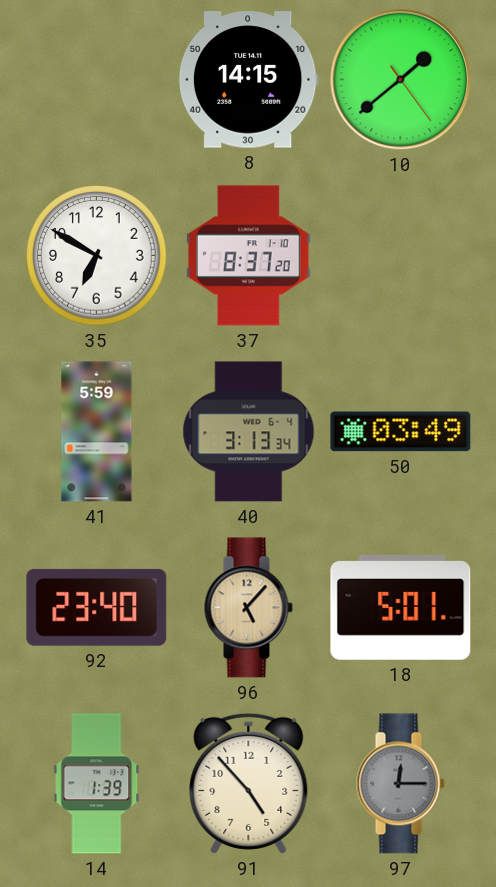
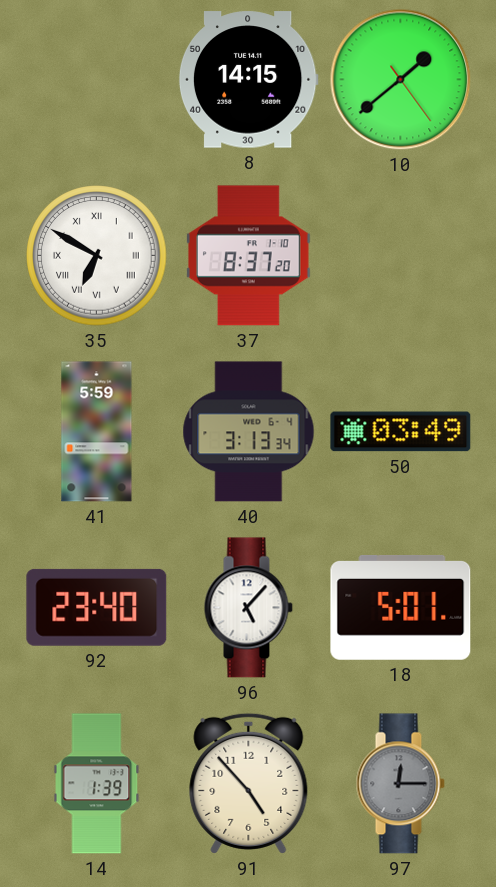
35 numerals: Arabic -> Roman
96 dial: champagne -> white
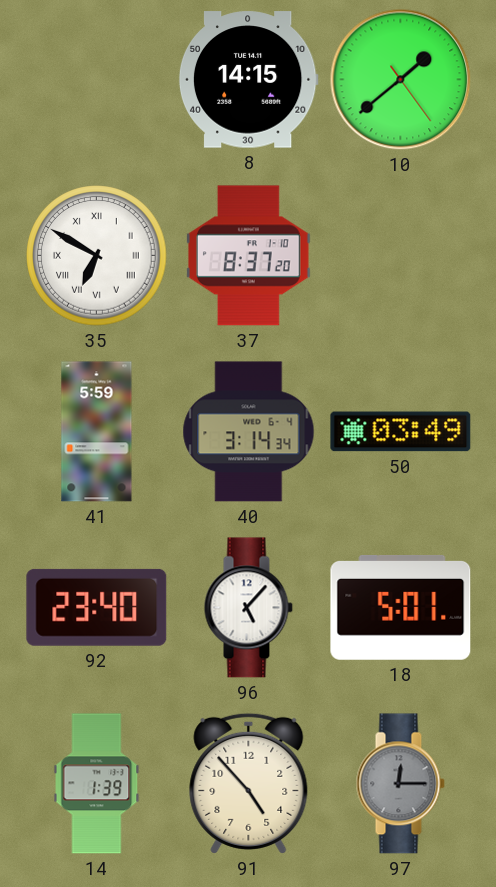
40: 3:13 -> 3:14
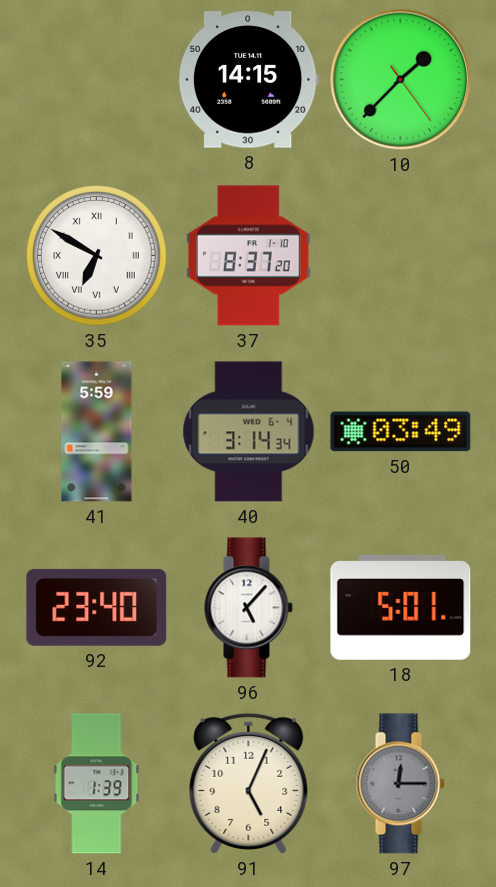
10: 1:38 -> 1:37
91: 4:53 -> 5:04
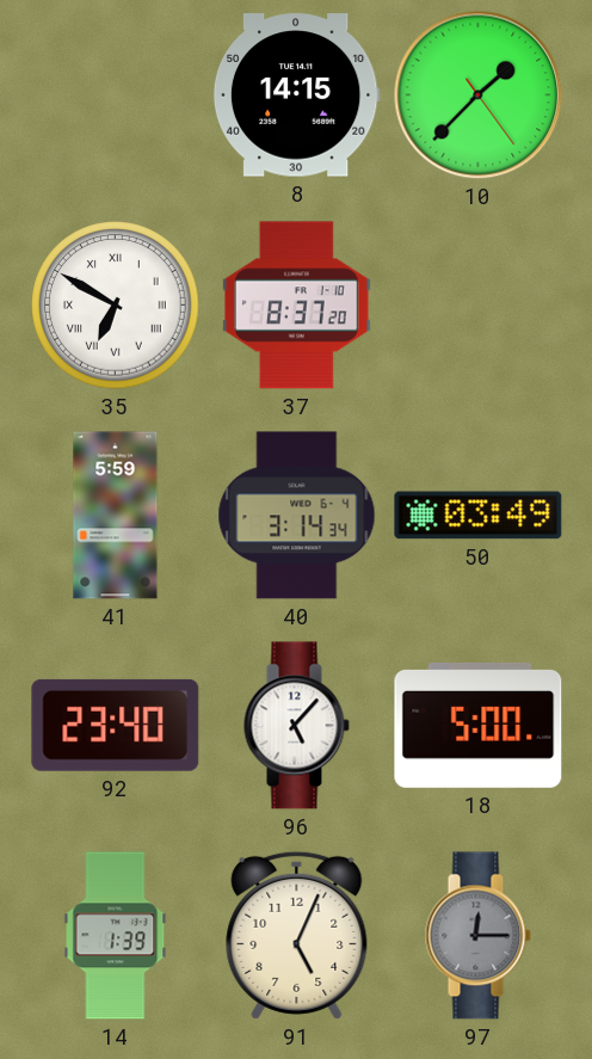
18: 5:01 -> 5:00
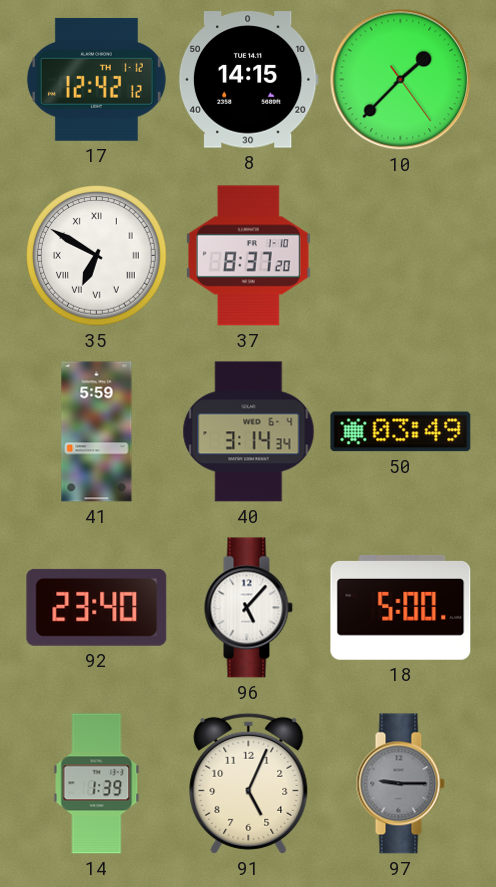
17: none -> 12:42
97: 12:15 -> 9:15
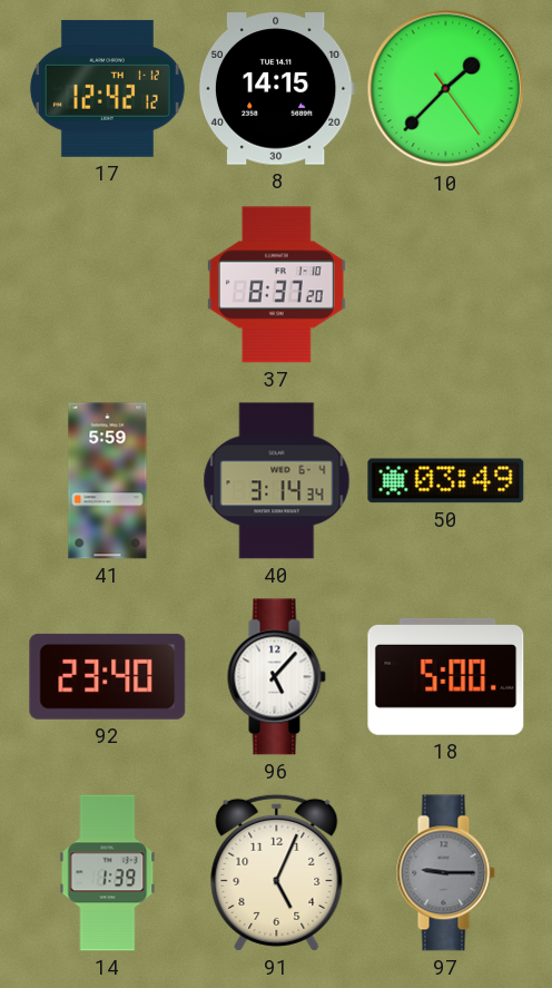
35: 6:50 -> none
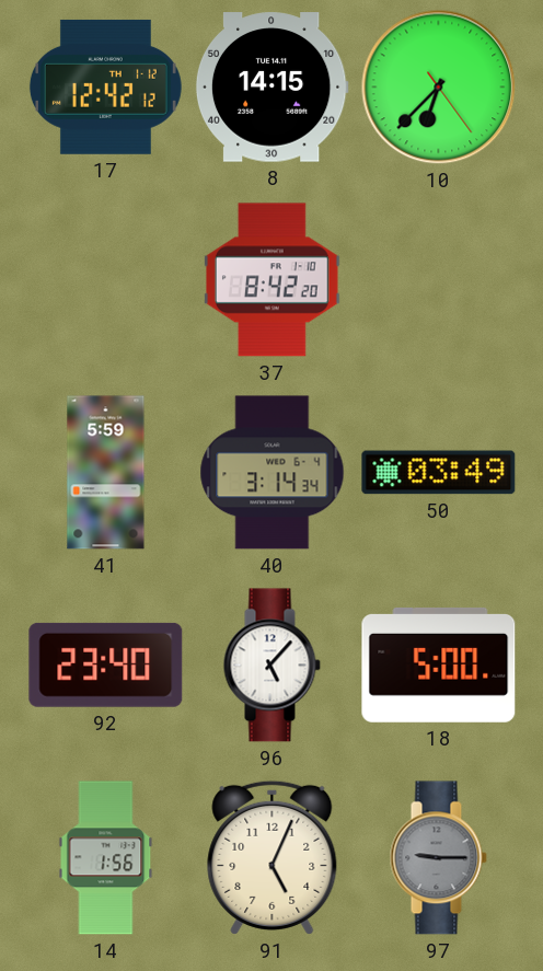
10: 1:37 -> 6:37
37: 8:37 -> 8:42
14: 1:39 -> 1:56
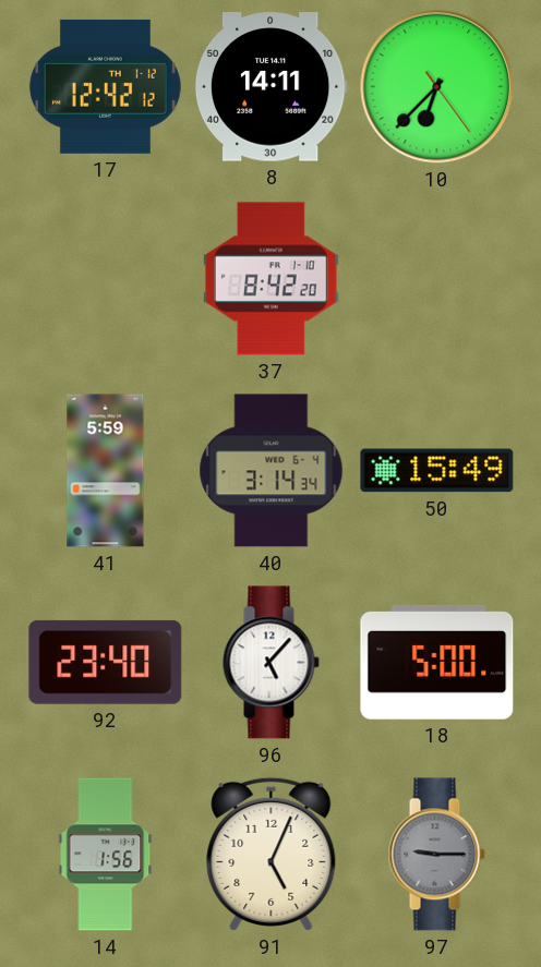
8: 14:15 -> 14:11
50: 03:49 -> 15:49
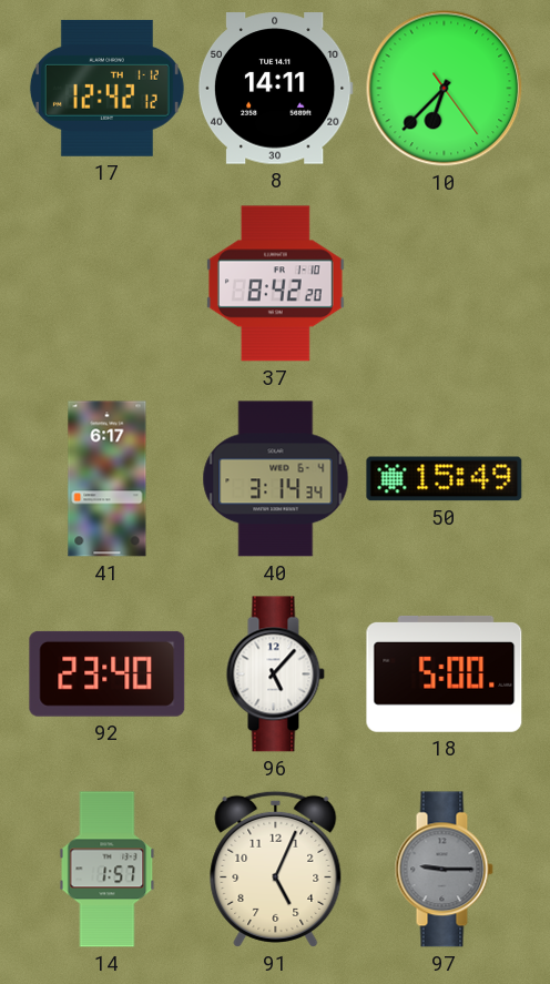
41: 5:59 -> 6:17
14: 1:56 -> 1:57
